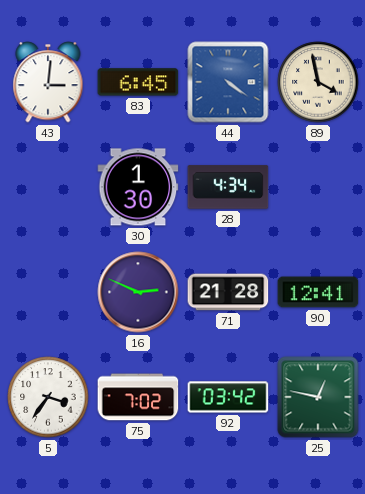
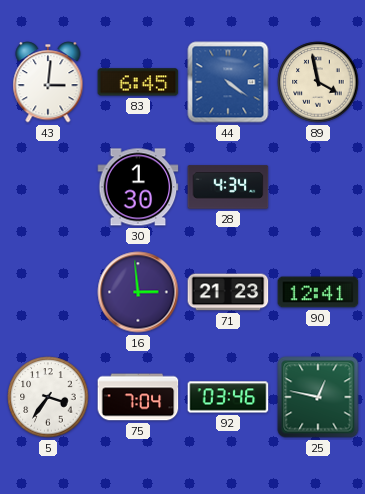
16: 2:49 -> 2:59
71: 21:28 -> 21:23
75: 7:02 -> 7:04
92: 03:42 -> 03:46
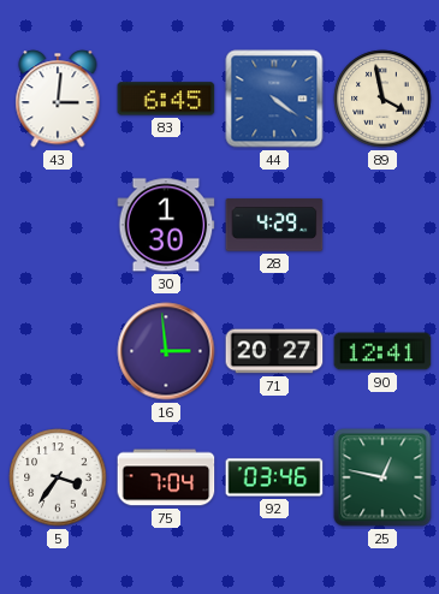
28: 4:34 -> 4:29
71: 21:23 -> 20:27
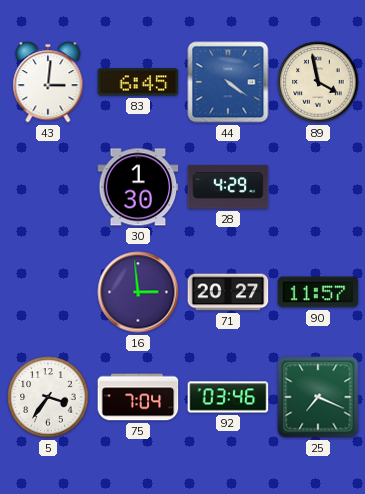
90: 12:41 -> 11:57
25: 12:47 -> 7:19
